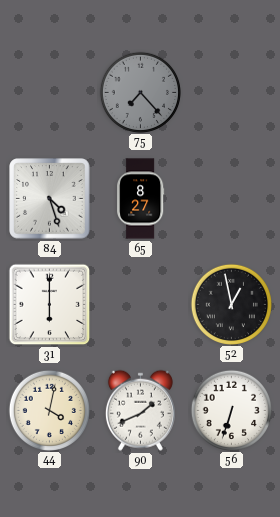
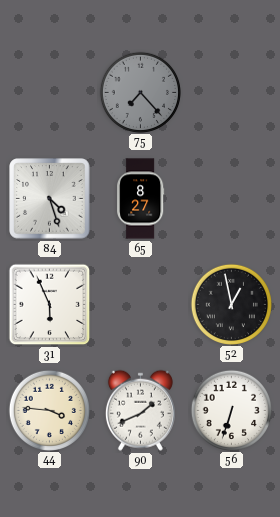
31: 6:00 -> 5:56
44: 4:02 -> 3:46
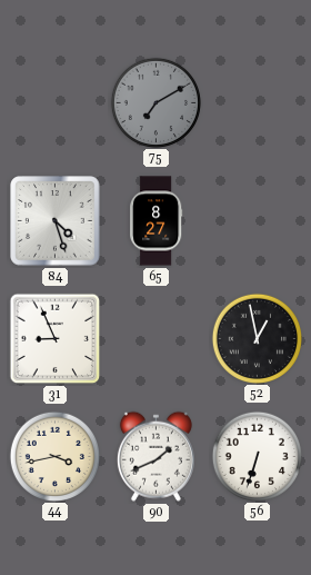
75: 7:23 -> 7:10
31: 5:56 -> 8:56
44: 3:46 -> 3:43
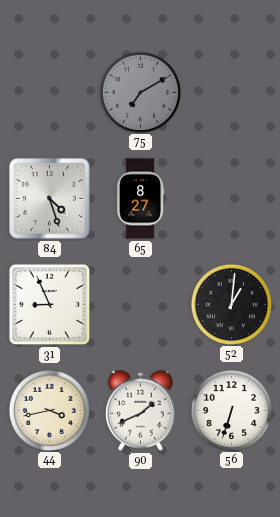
52: 12:58 -> 1:01
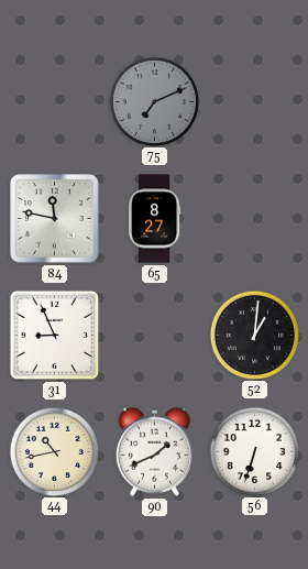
75: 7:10 -> 7:11
84: 4:27 -> 11:47
44: 3:43 -> 10:43
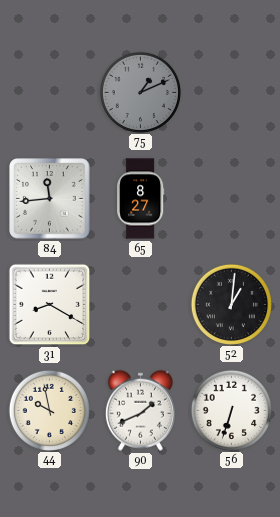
75: 7:11 -> 1:11
84: 11:47 -> 11:44
31: 8:56 -> 8:20
44: 10:43 -> 9:58
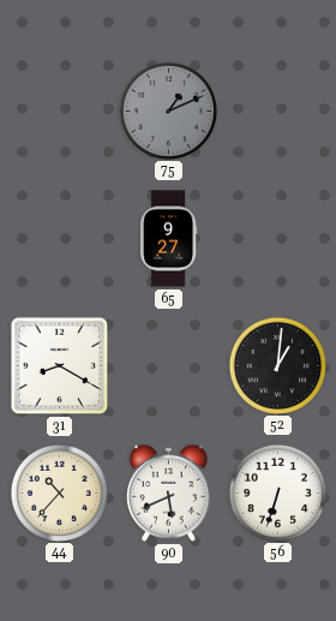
84: 11:44 -> none
65: 8:27 -> 9:27
44: 9:58 -> 10:37
90: 1:41 -> 5:41
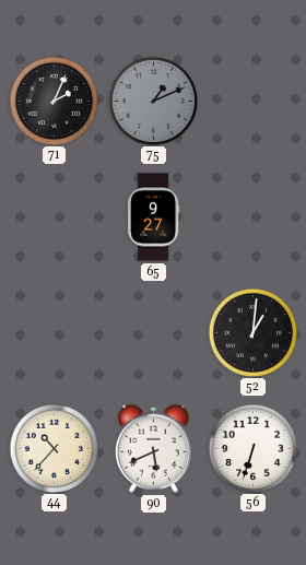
71: none -> 2:04
31: 8:20 -> none
